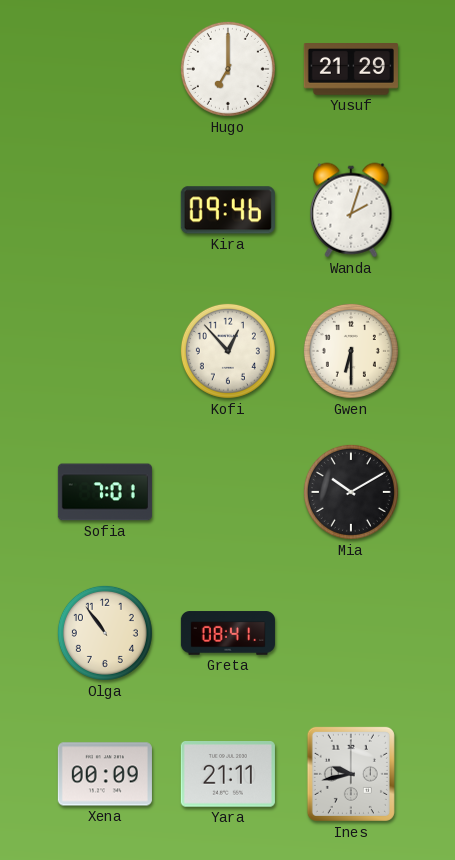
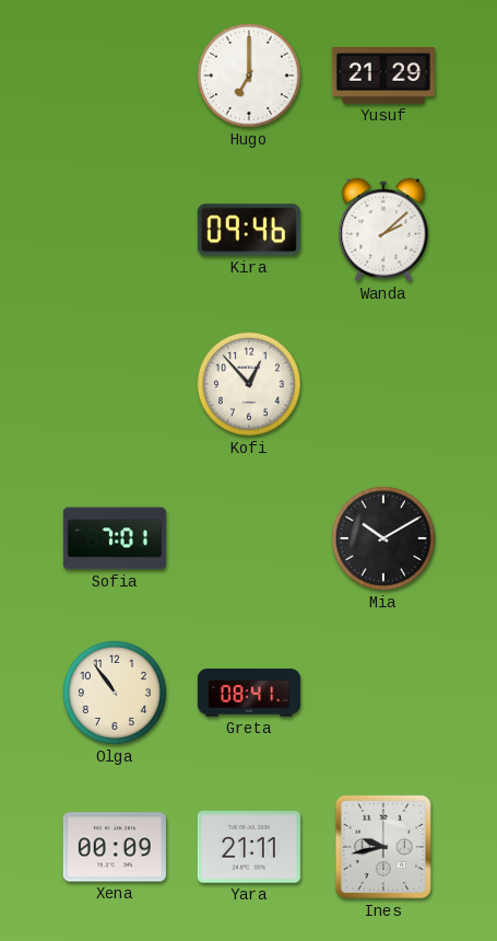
Wanda: 2:03 -> 2:08
Gwen: 6:30 -> none
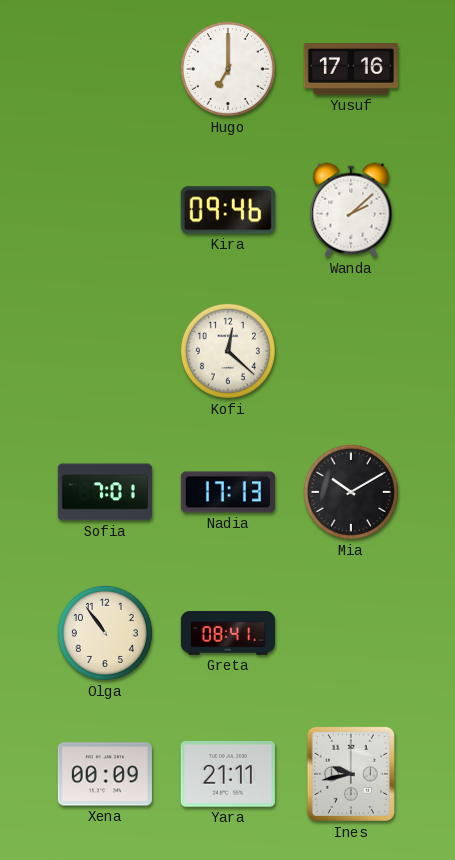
Yusuf: 21:29 -> 17:16
Kofi: 12:53 -> 12:22
Nadia: none -> 17:13
